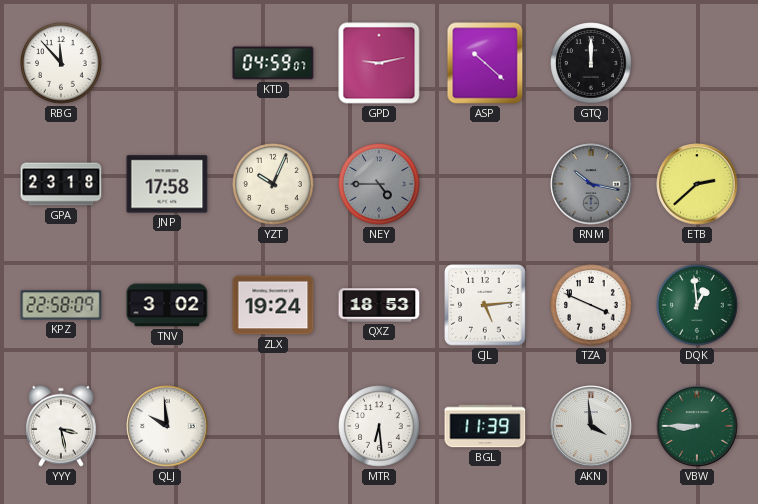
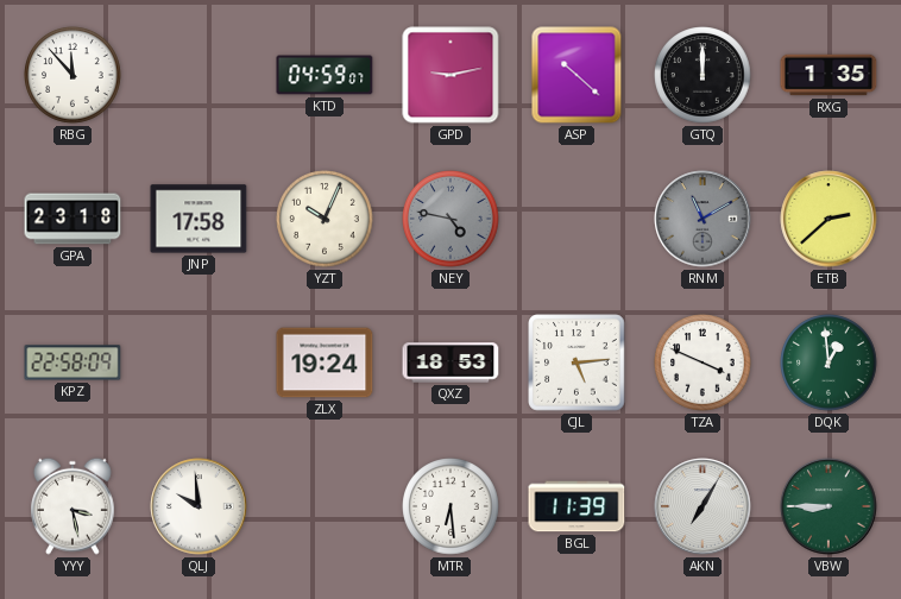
RXG: none -> 1:35
NEY: 4:45 -> 4:47
RNM: 10:17 -> 11:10
TNV: 3:02 -> none
AKN: 3:59 -> 7:05
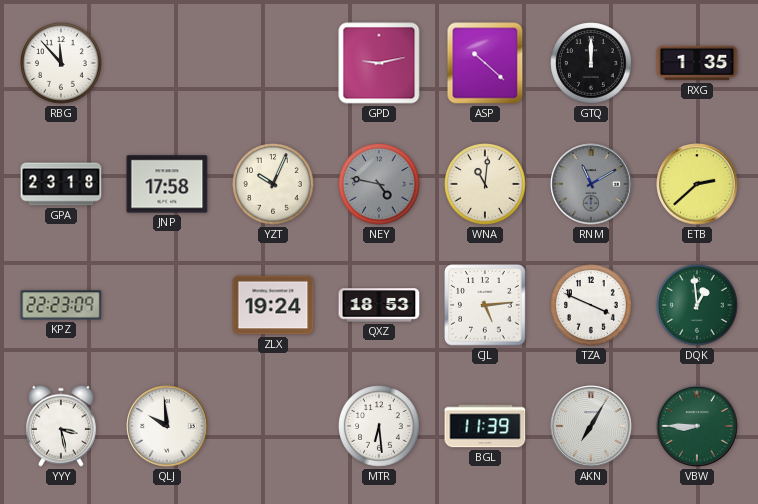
KTD: 04:59 -> none
WNA: none -> 11:01
KPZ: 22:58 -> 22:23
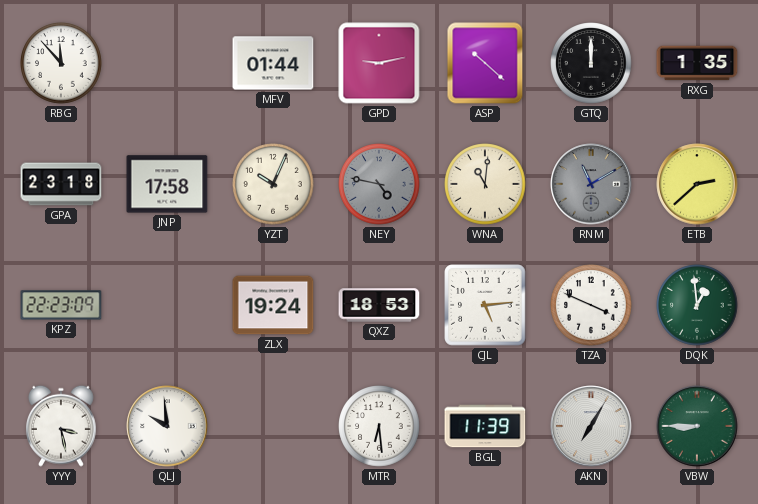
MFV: none -> 01:44
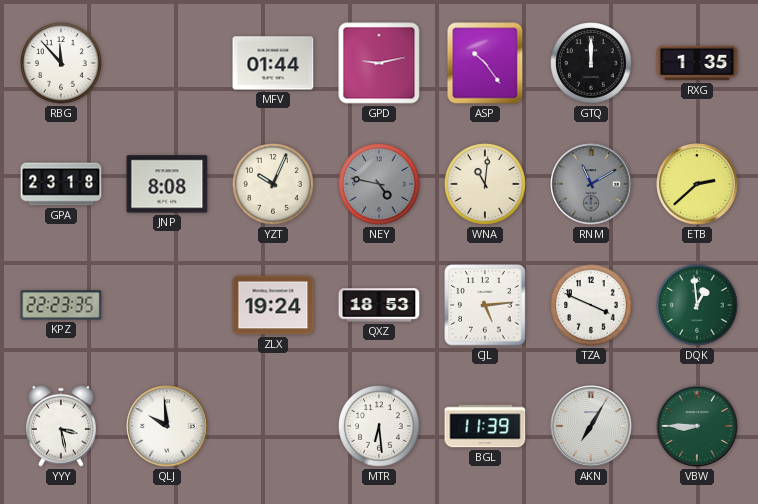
ASP: 10:22 -> 10:24
JNP: 17:58 -> 8:08
KPZ: 22:23:09 -> 22:23:35
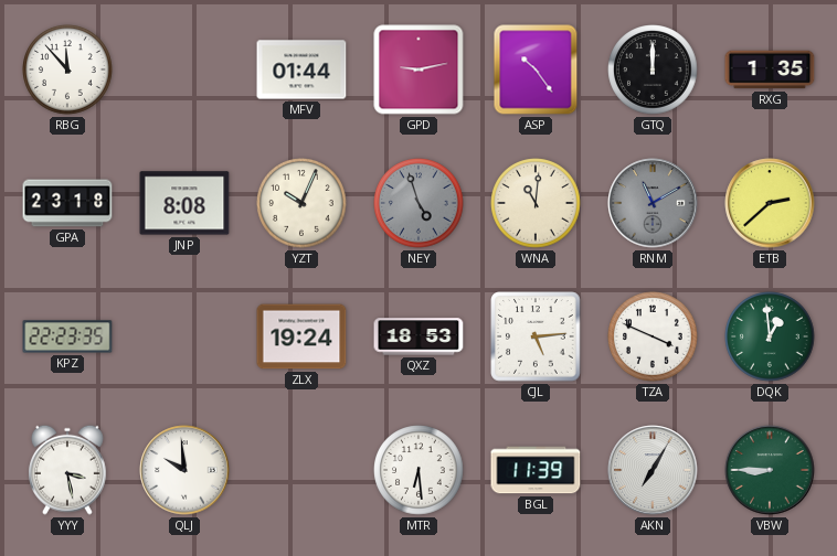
NEY: 4:47 -> 4:57
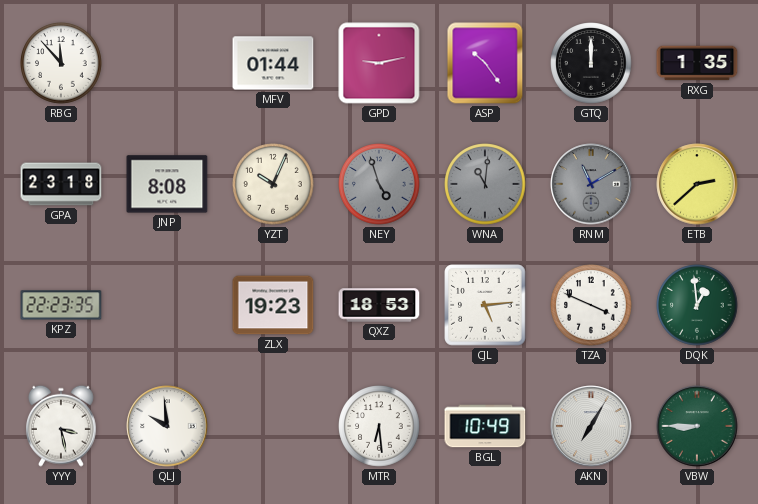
WNA dial: cream -> grey
ZLX: 19:24 -> 19:23
BGL: 11:39 -> 10:49
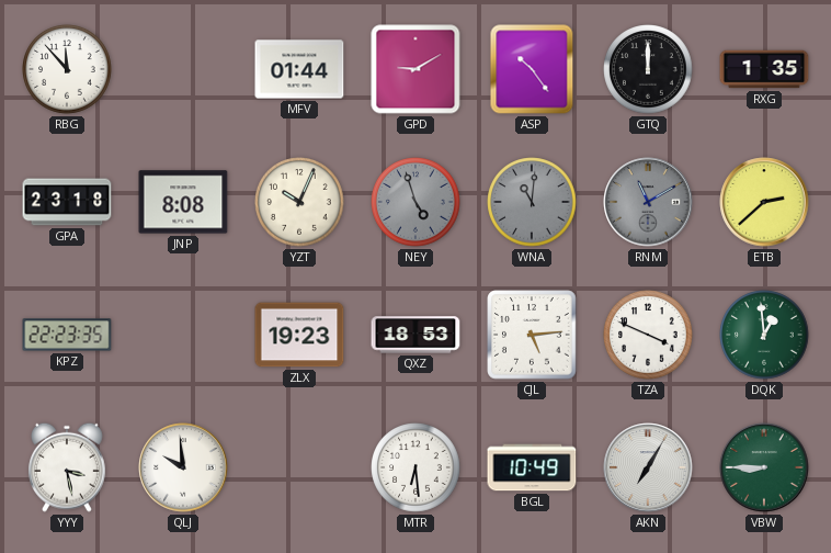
GPD: 9:13 -> 9:10
